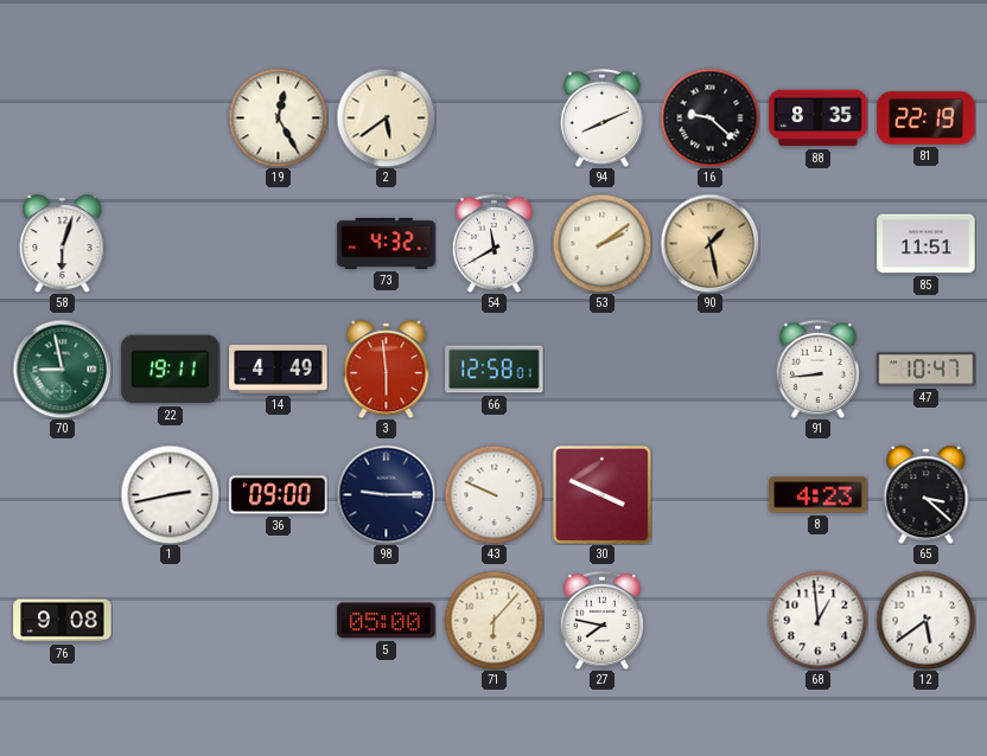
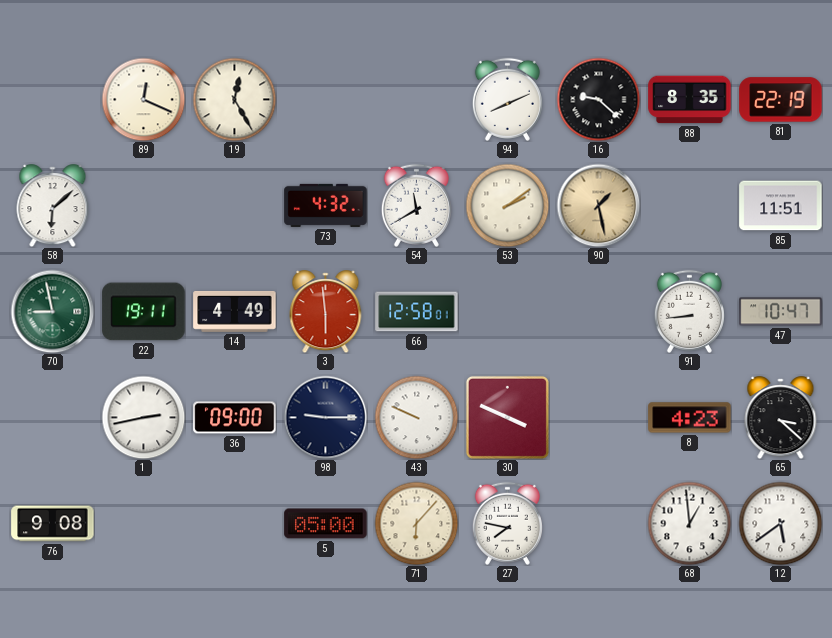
89: none -> 12:19
2: 5:39 -> none
58: 6:03 -> 6:08
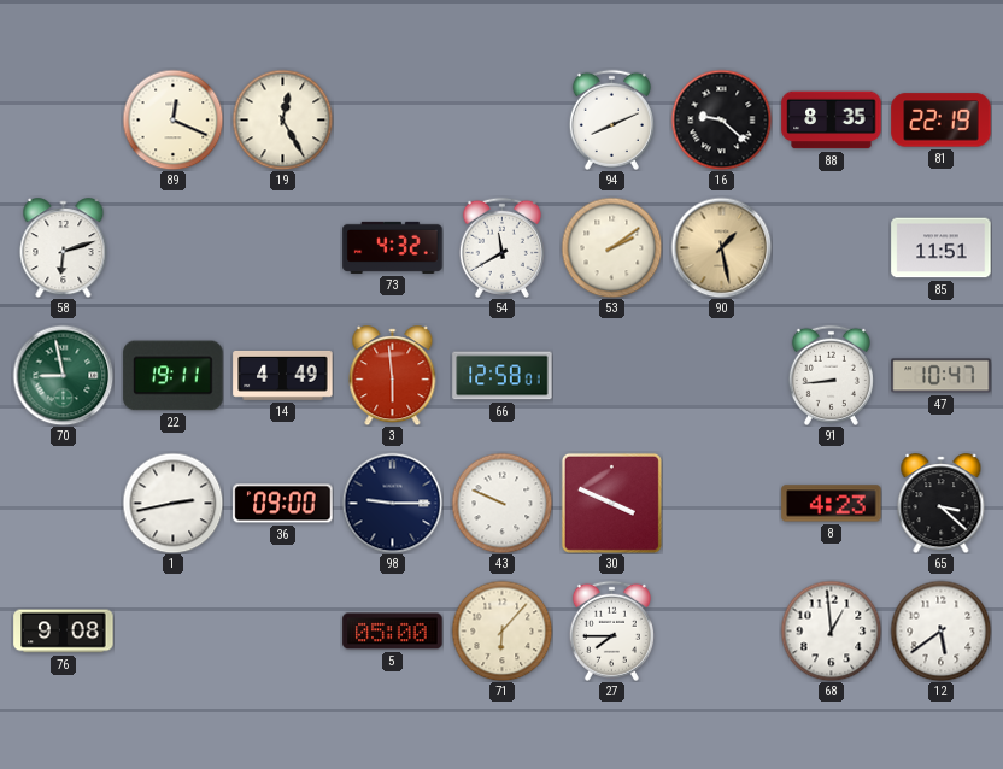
58: 6:08 -> 6:12
27: 7:47 -> 7:45
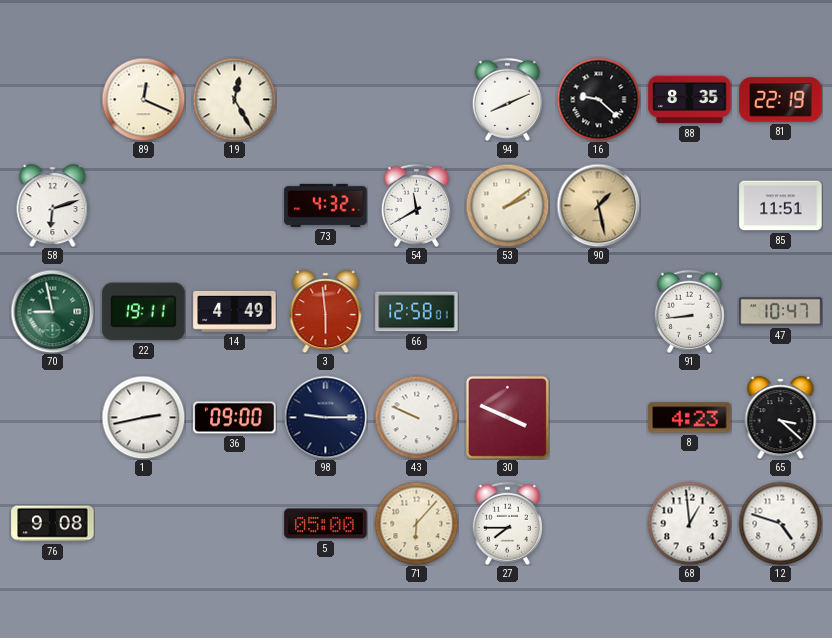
12: 5:39 -> 4:48
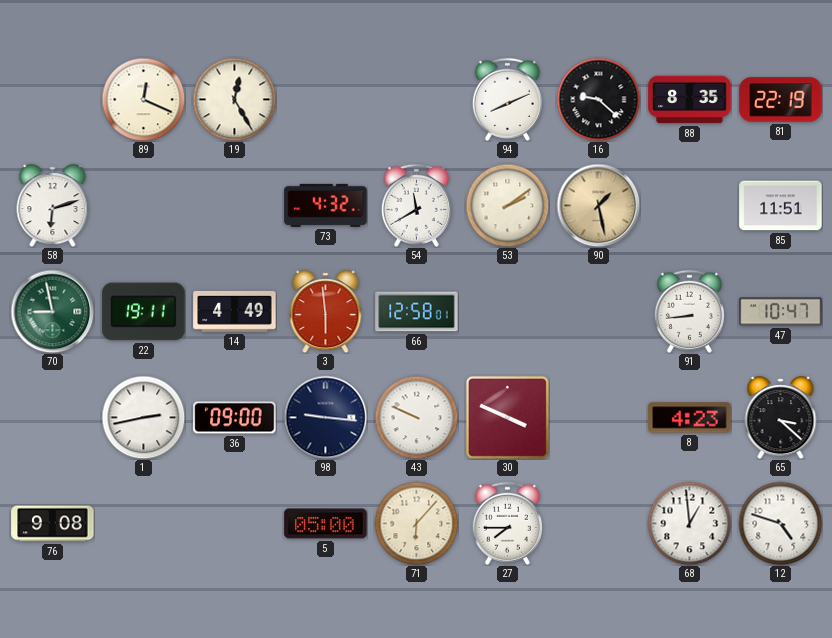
98: 9:15 -> 9:16
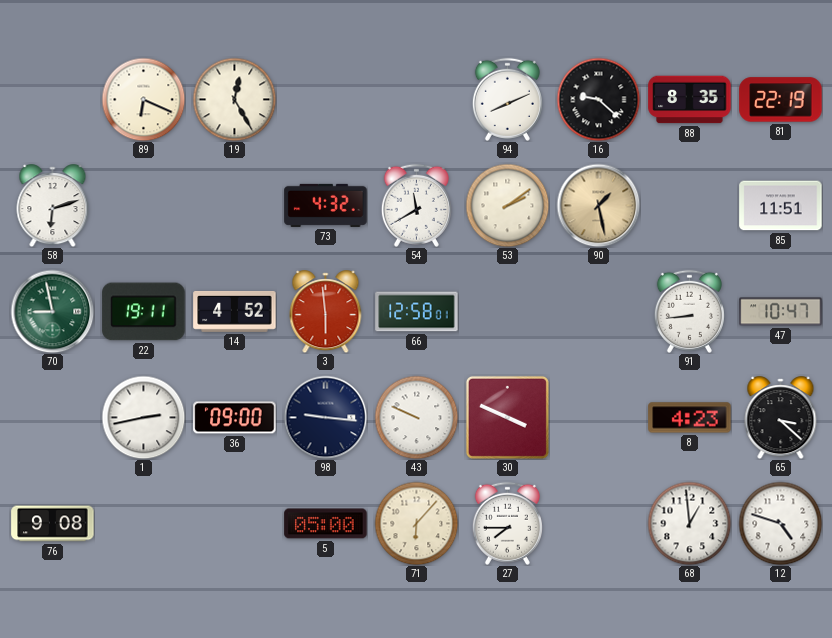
89: 12:19 -> 6:19
14: 4:49 -> 4:52
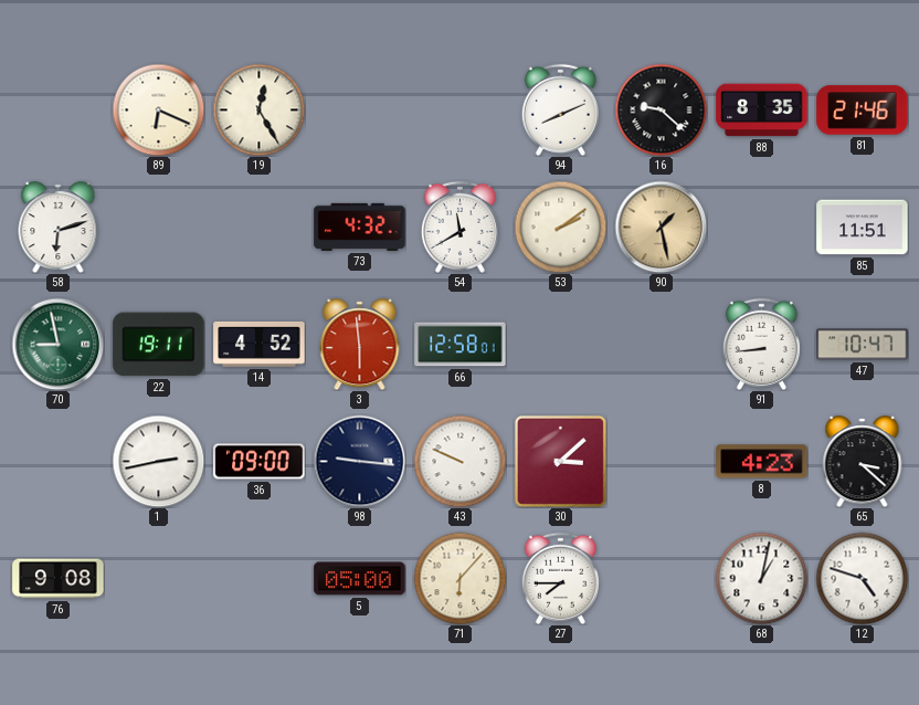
81: 22:19 -> 21:46
30: 3:49 -> 3:08
68: 12:59 -> 1:02
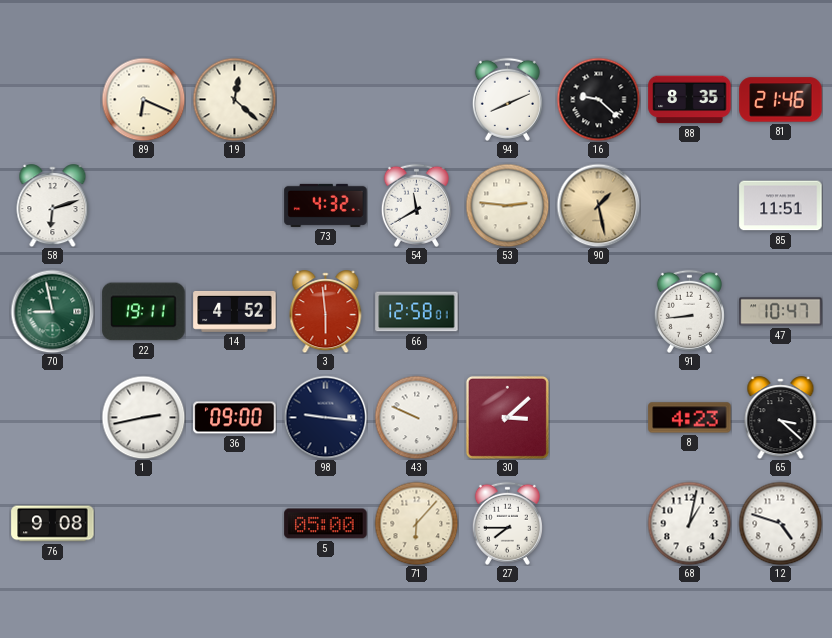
19: 12:25 -> 12:22
53: 2:09 -> 2:46
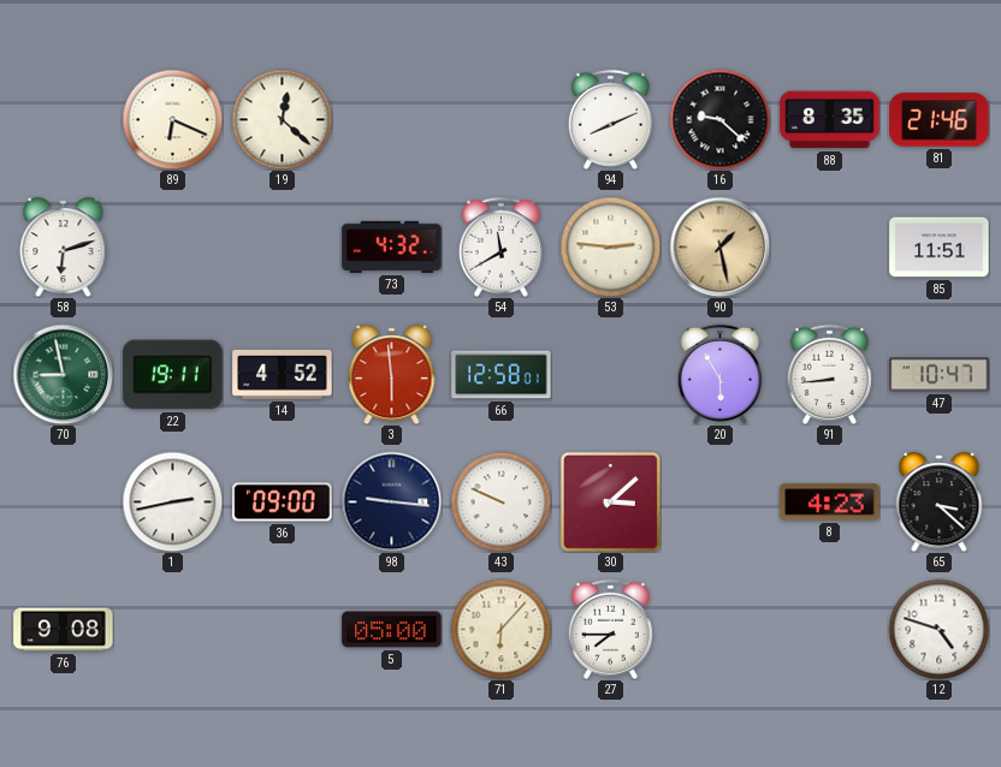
20: none -> 5:55
68: 1:02 -> none
